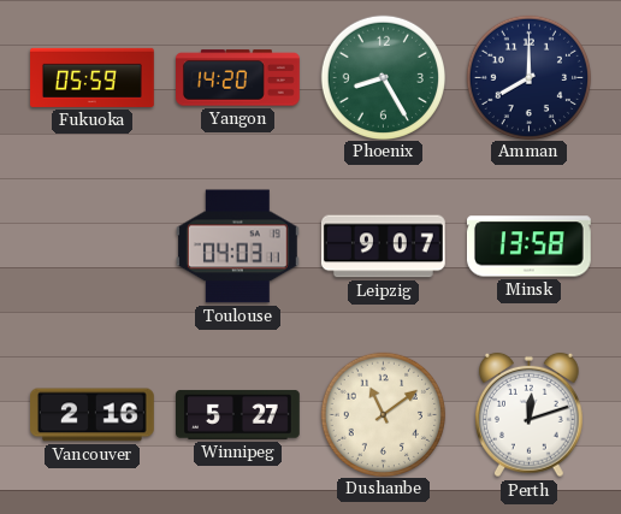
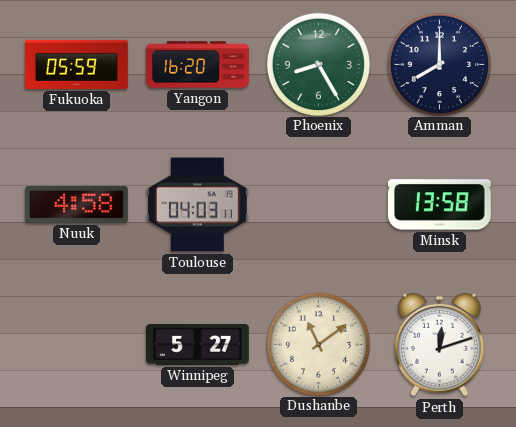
Yangon: 14:20 -> 16:20
Nuuk: none -> 4:58
Leipzig: 9:07 -> none
Vancouver: 2:16 -> none
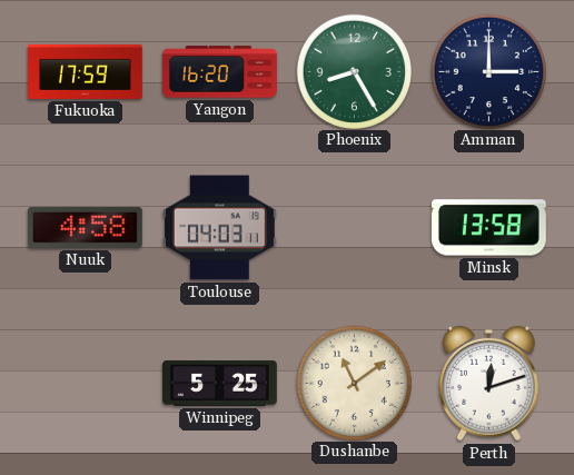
Fukuoka: 05:59 -> 17:59
Amman: 8:00 -> 3:00
Winnipeg: 5:27 -> 5:25
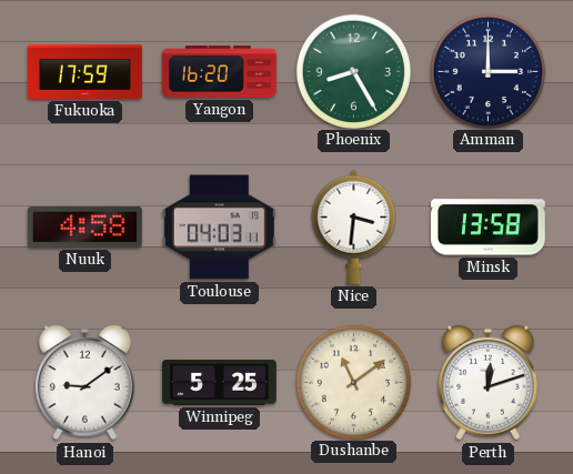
Nice: none -> 3:31
Hanoi: none -> 9:09
